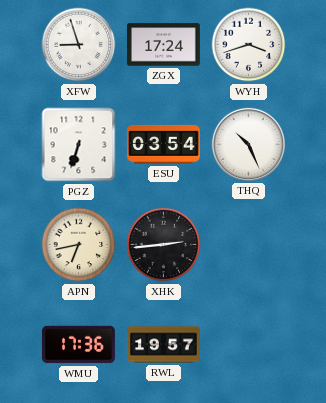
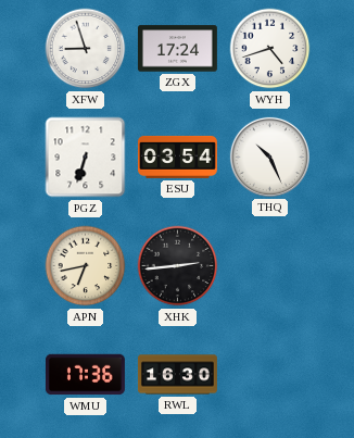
WYH: 3:42 -> 4:42
RWL: 19:57 -> 16:30
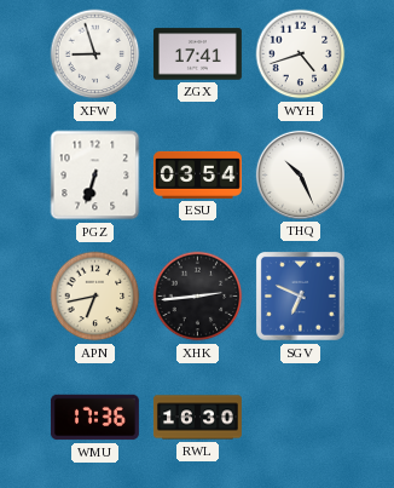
ZGX: 17:24 -> 17:41
SGV: none -> 6:49
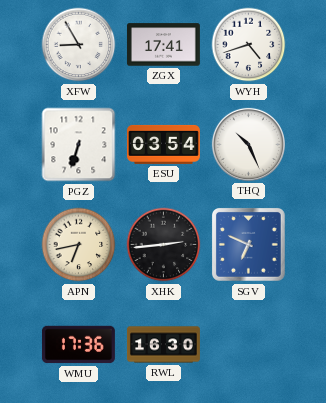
XFW: 8:57 -> 8:55
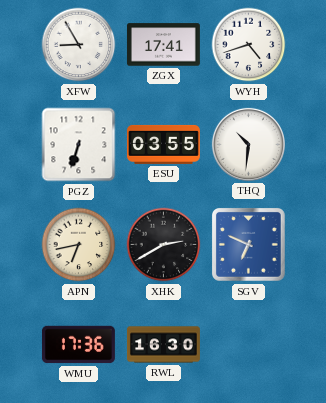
ESU: 03:54 -> 03:55
THQ: 10:26 -> 10:31
XHK: 2:44 -> 2:40
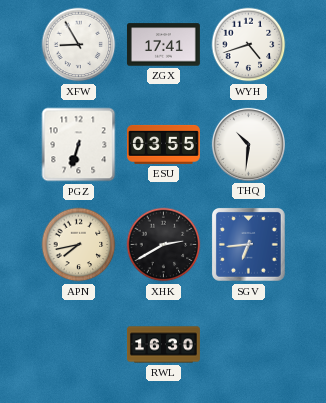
APN: 6:43 -> 7:43
SGV: 6:49 -> 6:44
WMU: 17:36 -> none
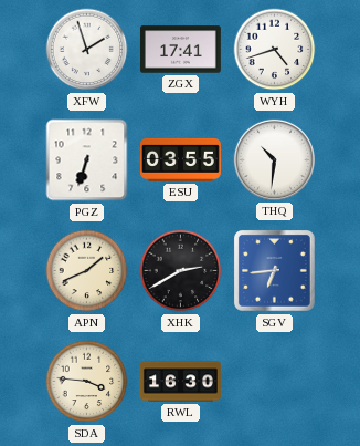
XFW: 8:55 -> 1:57
APN: 7:43 -> 1:41
SDA: none -> 3:46
